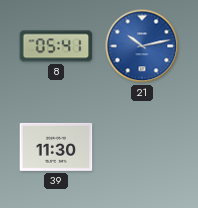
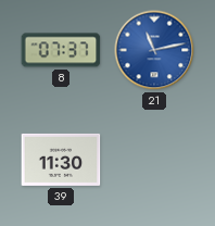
8: 05:41 -> 07:37
21: 10:13 -> 11:13
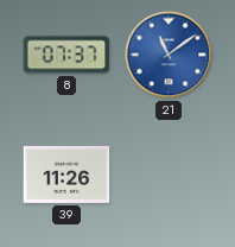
21: 11:13 -> 11:09
39: 11:30 -> 11:26
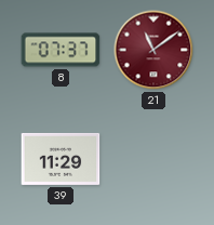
21 dial: blue -> burgundy
39: 11:26 -> 11:29
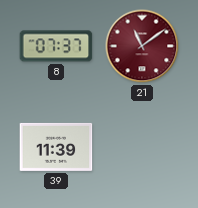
39: 11:29 -> 11:39
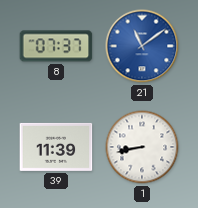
21 dial: burgundy -> blue
1: none -> 8:43
